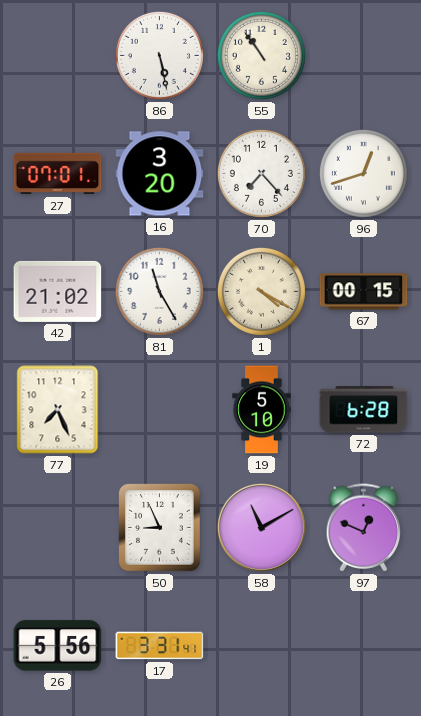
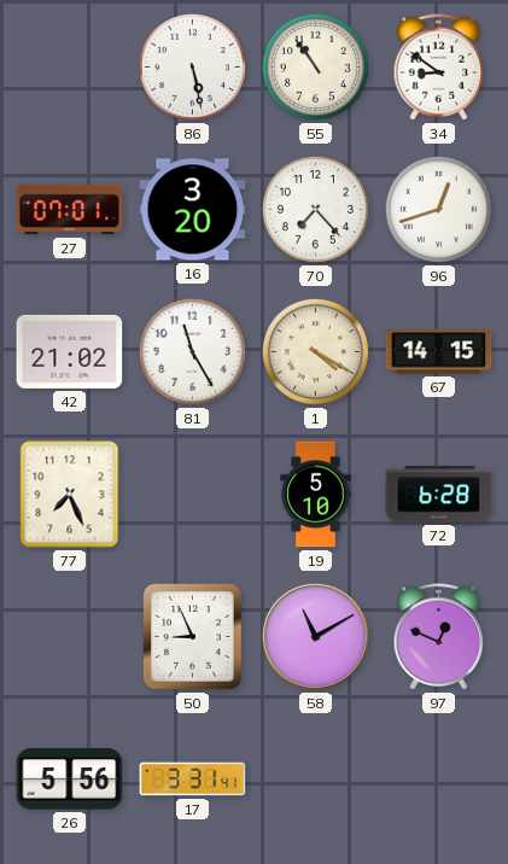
34: none -> 8:51
67: 00:15 -> 14:15
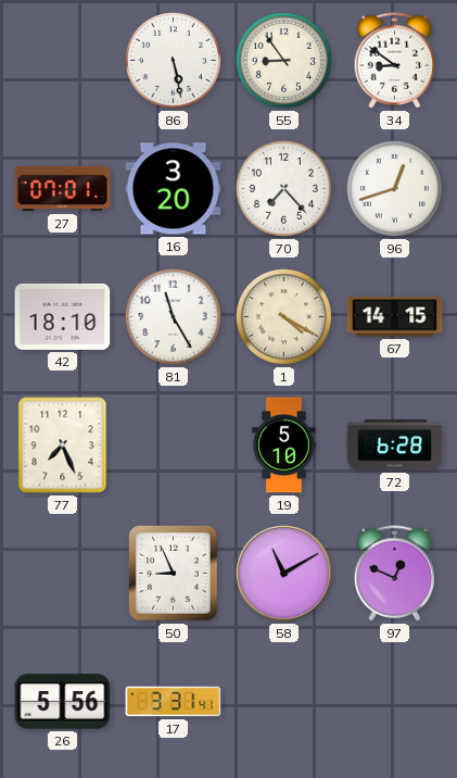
55: 10:54 -> 8:54
42: 21:02 -> 18:10
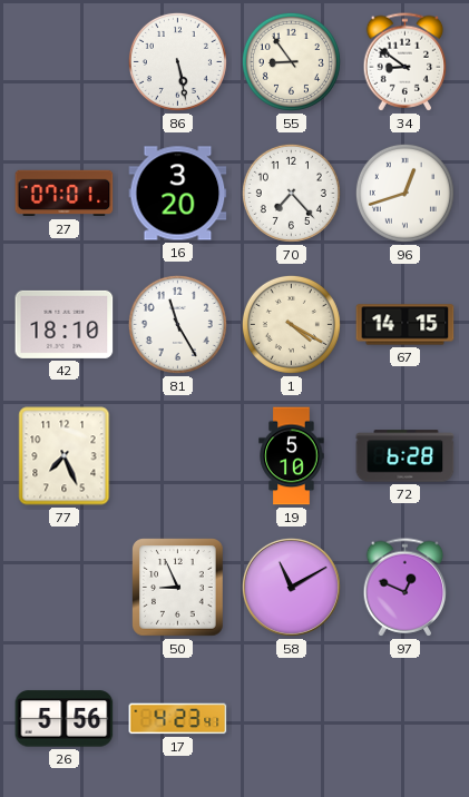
17: 3:31 -> 4:23
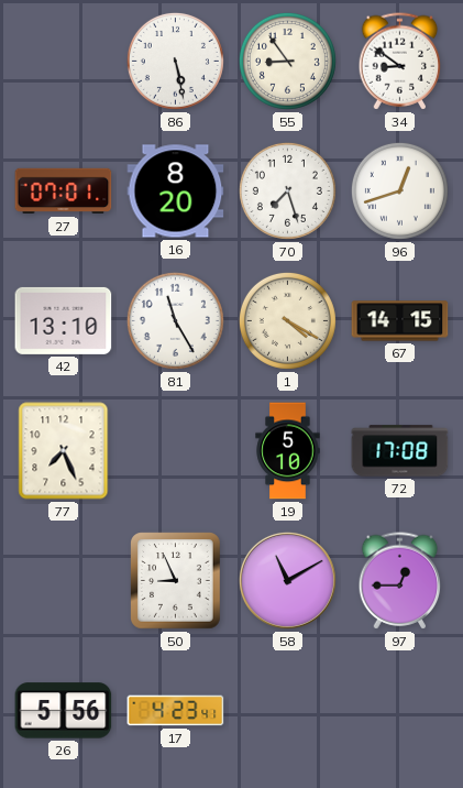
16: 3:20 -> 8:20
70: 7:23 -> 7:27
42: 18:10 -> 13:10
72: 6:28 -> 17:08
97: 12:49 -> 12:45
